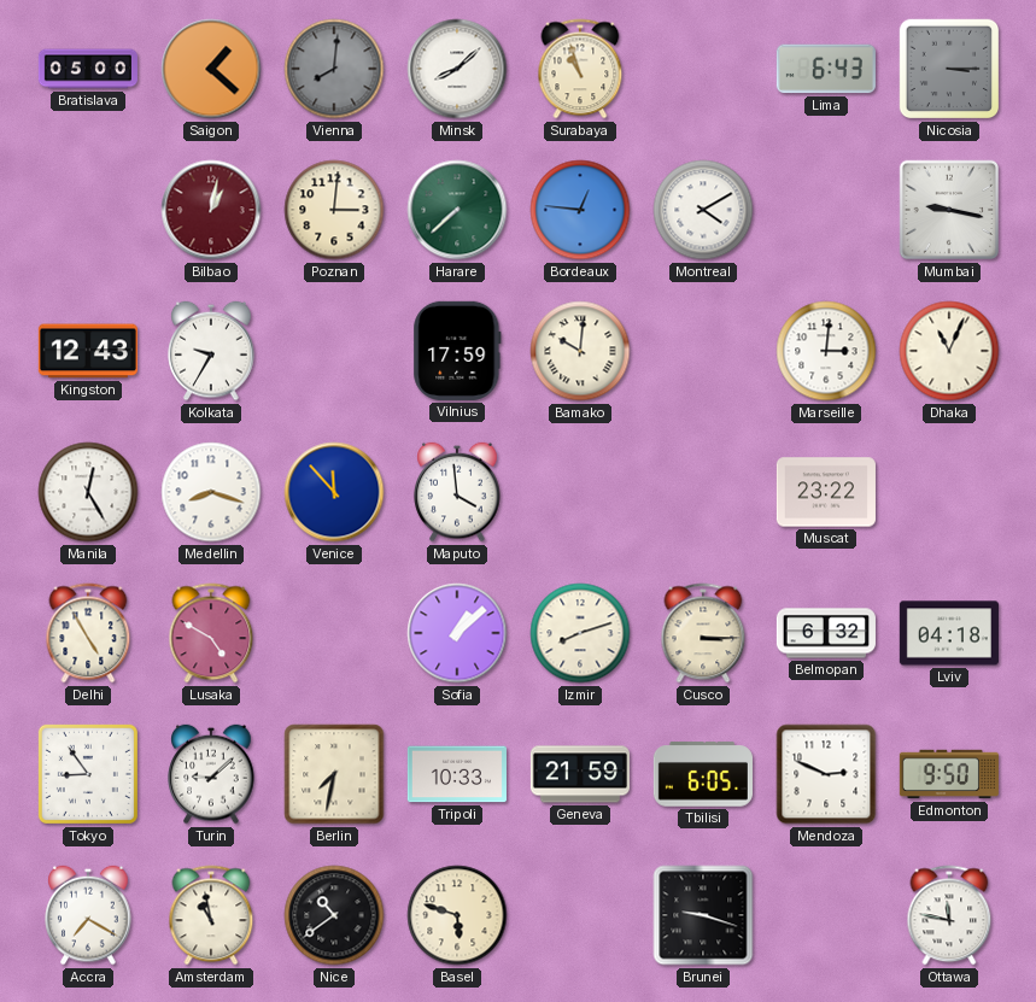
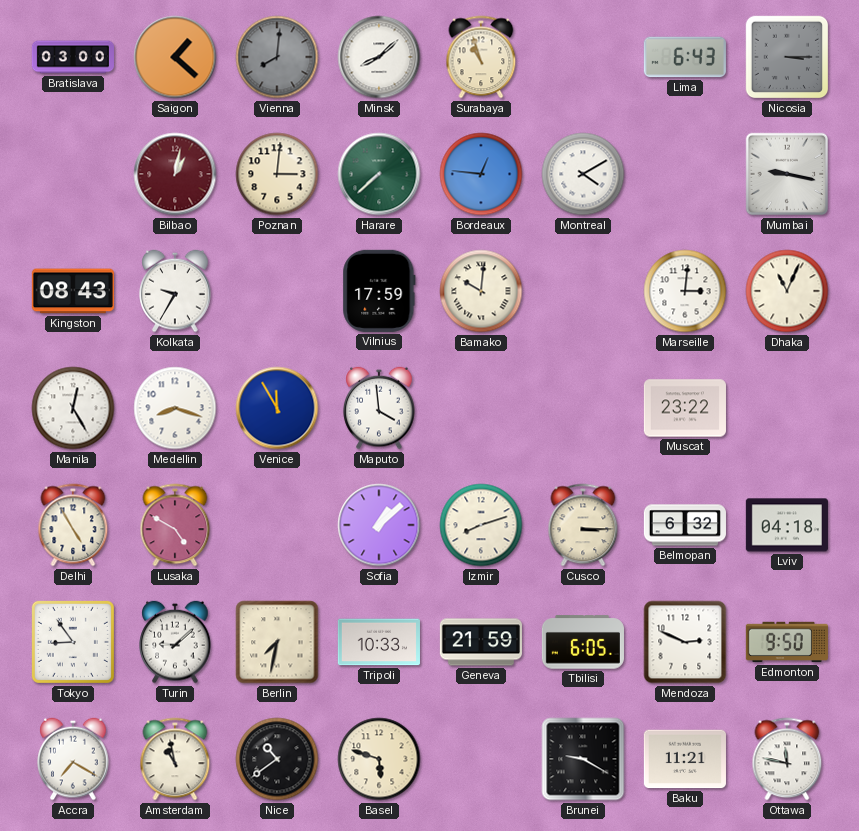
Bratislava: 05:00 -> 03:00
Kingston: 12:43 -> 08:43
Venice: 11:53 -> 11:55
Brunei: 9:18 -> 9:20
Baku: none -> 11:21
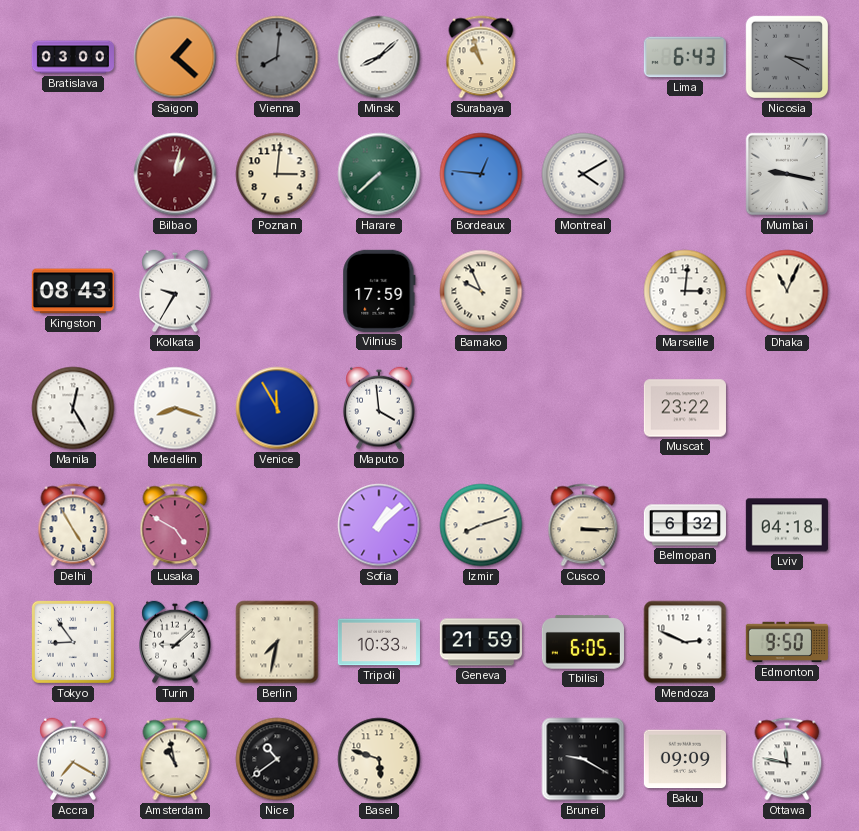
Nicosia: 3:15 -> 3:20
Bamako: 10:01 -> 9:56
Baku: 11:21 -> 09:09
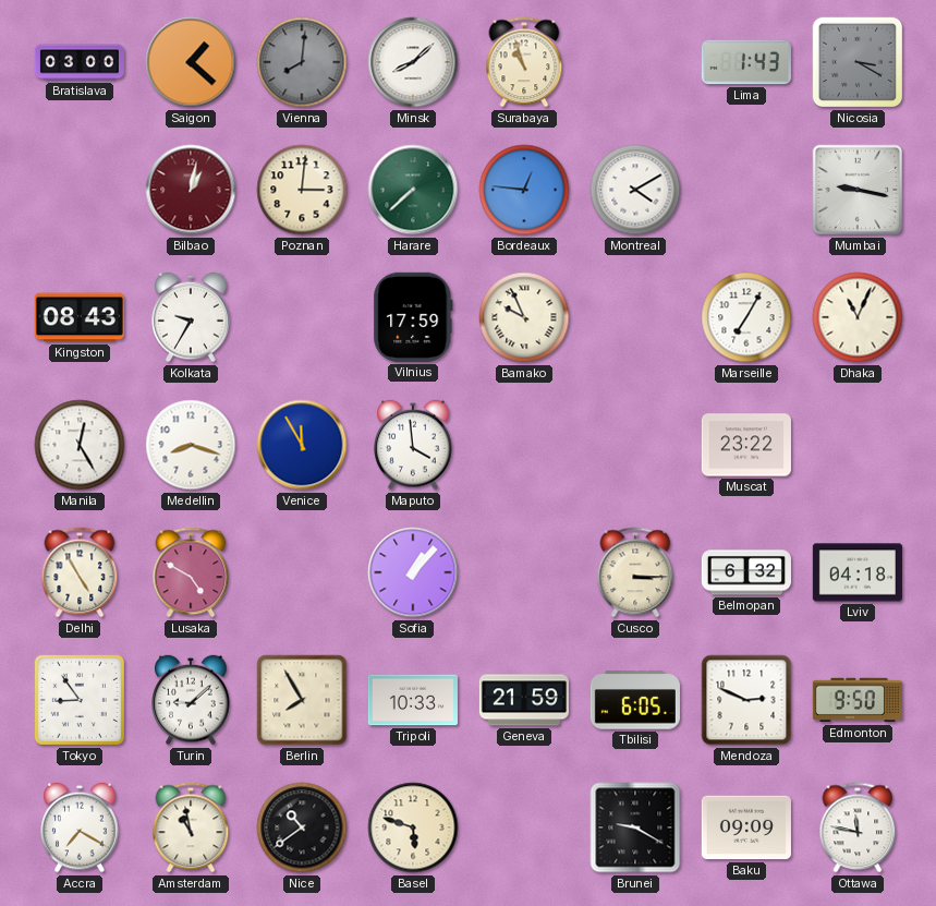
Lima: 6:43 -> 1:43
Marseille: 3:01 -> 7:05
Sofia: 1:08 -> 1:07
Izmir: 8:12 -> none
Berlin: 7:32 -> 7:55
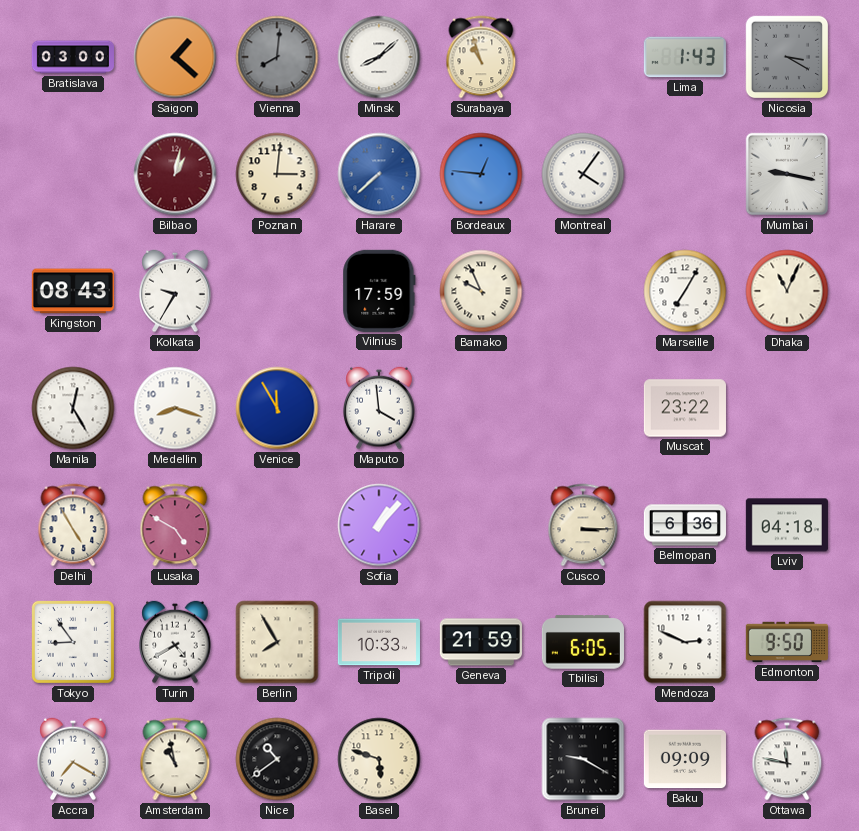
Harare dial: green -> blue
Montreal: 4:10 -> 4:06
Belmopan: 6:32 -> 6:36
Turin: 9:08 -> 4:40
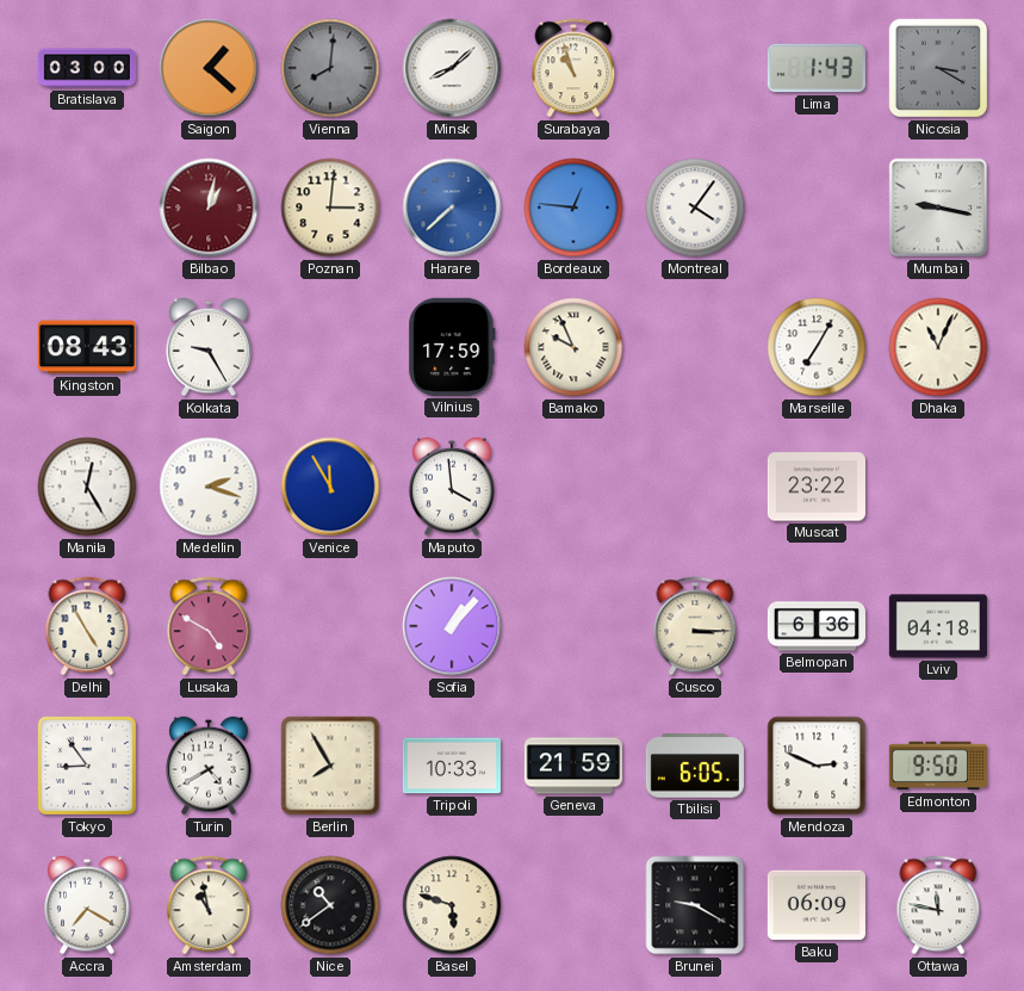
Kolkata: 9:35 -> 9:25
Medellin: 8:18 -> 2:18
Baku: 09:09 -> 06:09
